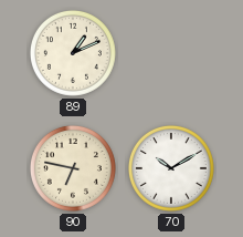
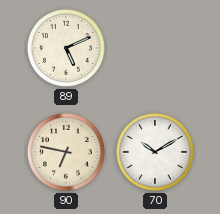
89: 1:11 -> 5:11
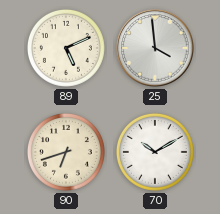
25: none -> 3:59
90: 6:47 -> 6:42
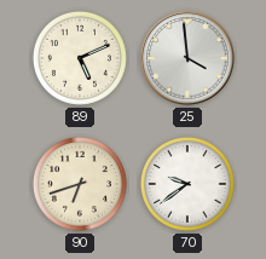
70: 10:10 -> 9:39
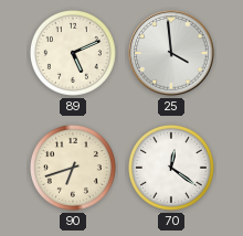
70: 9:39 -> 12:21
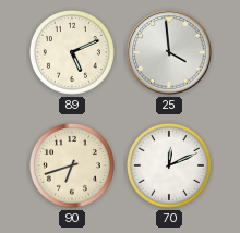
70: 12:21 -> 12:11
